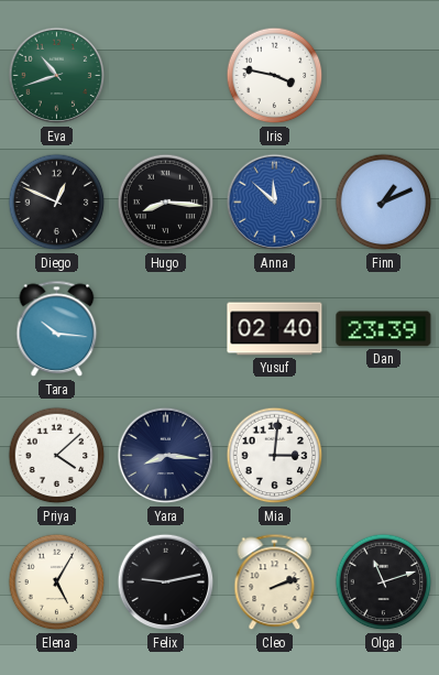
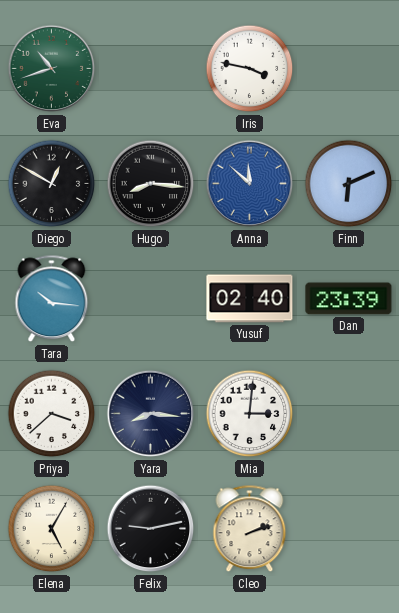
Diego: 12:49 -> 12:50
Finn: 1:11 -> 6:11
Priya: 4:08 -> 3:38
Olga: 11:12 -> none
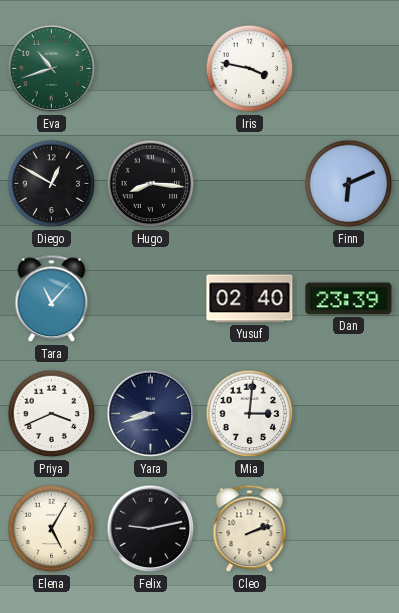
Anna: 11:52 -> none
Tara: 10:16 -> 11:07
Priya: 3:38 -> 3:41
Yara: 8:16 -> 8:42
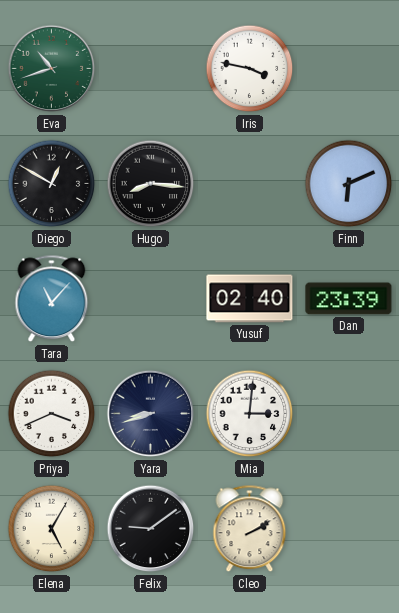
Felix: 9:13 -> 9:09
Cleo: 2:12 -> 2:10
